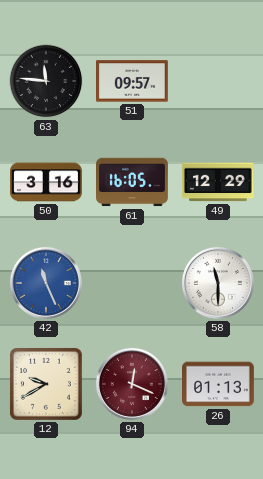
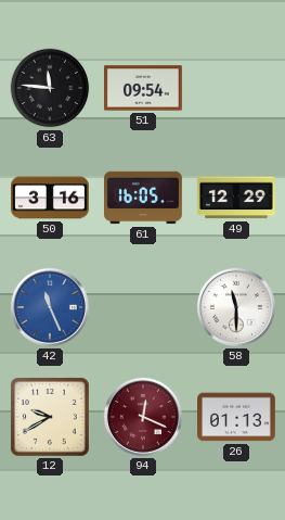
51: 09:57 -> 09:54
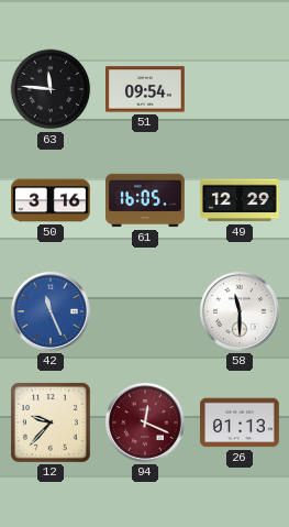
12: 9:40 -> 9:37
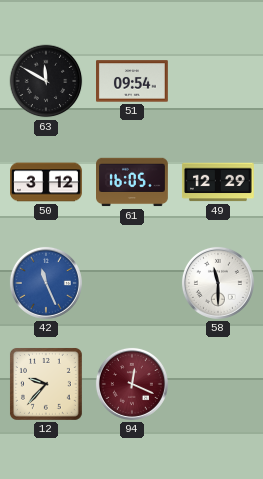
63: 11:46 -> 11:50
50: 3:16 -> 3:12
26: 01:13 -> none
